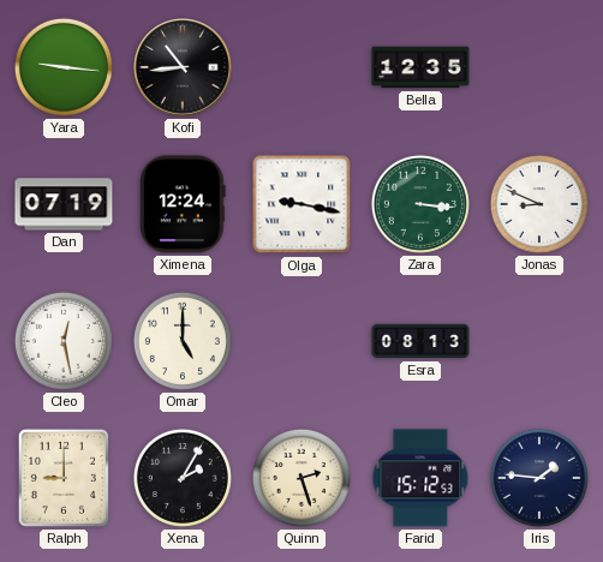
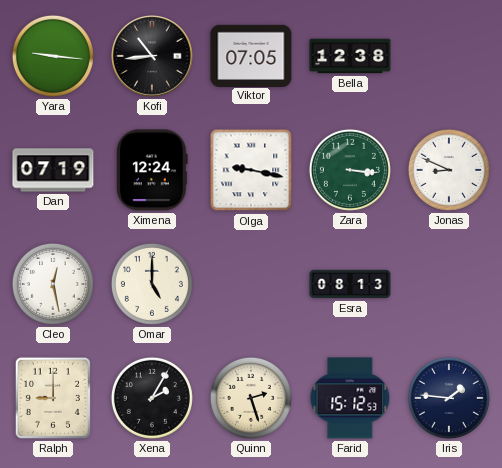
Viktor: none -> 07:05
Bella: 12:35 -> 12:38
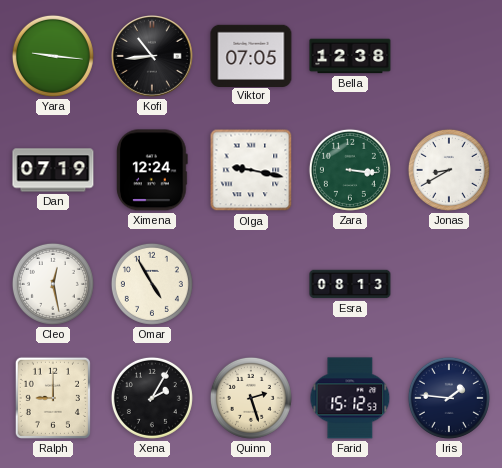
Jonas: 8:49 -> 8:40
Omar: 5:00 -> 4:55
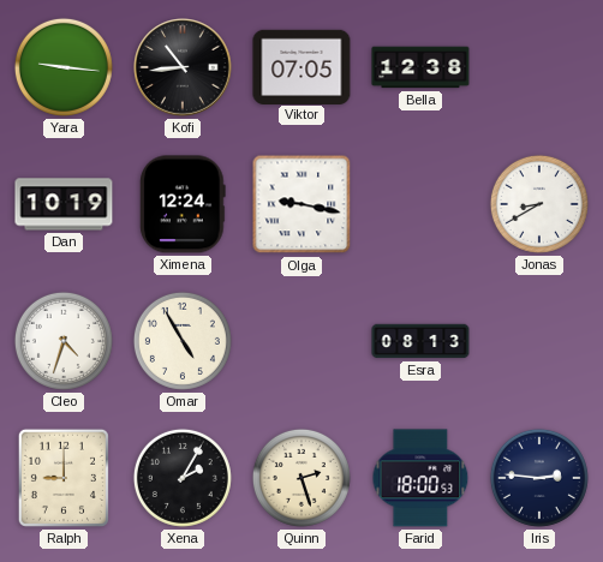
Dan: 07:19 -> 10:19
Zara: 3:16 -> none
Cleo: 12:28 -> 4:33
Farid: 15:12 -> 18:00
Iris: 1:46 -> 2:46
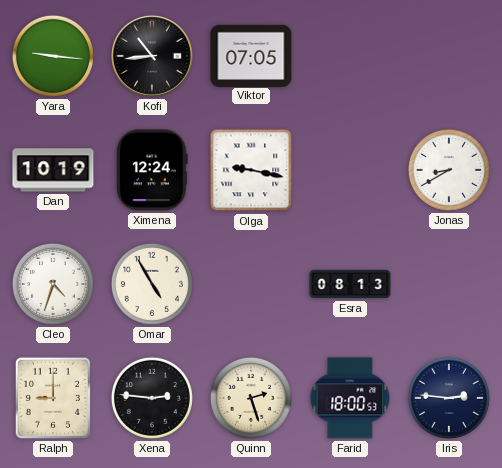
Bella: 12:38 -> none
Xena: 2:05 -> 2:46
